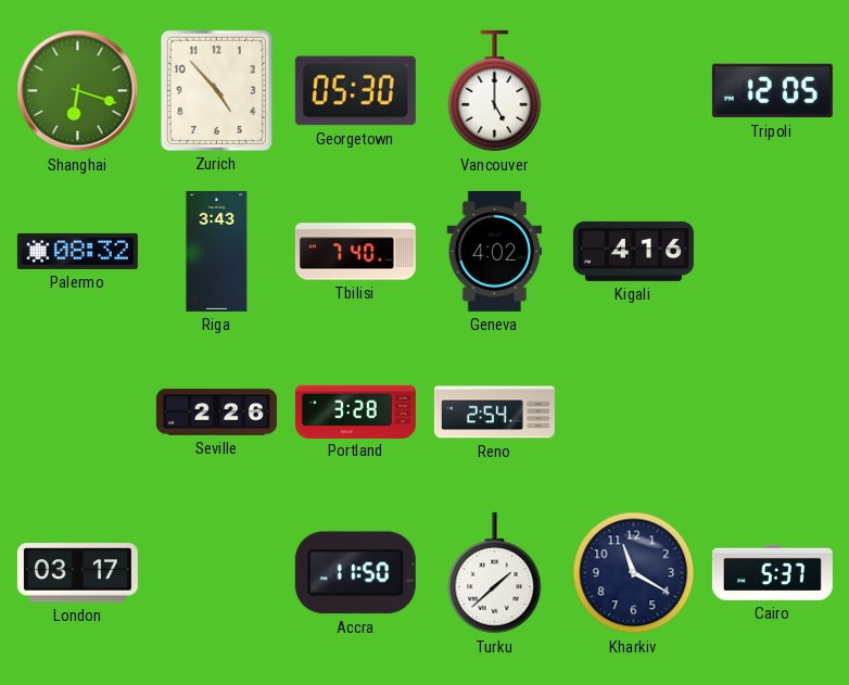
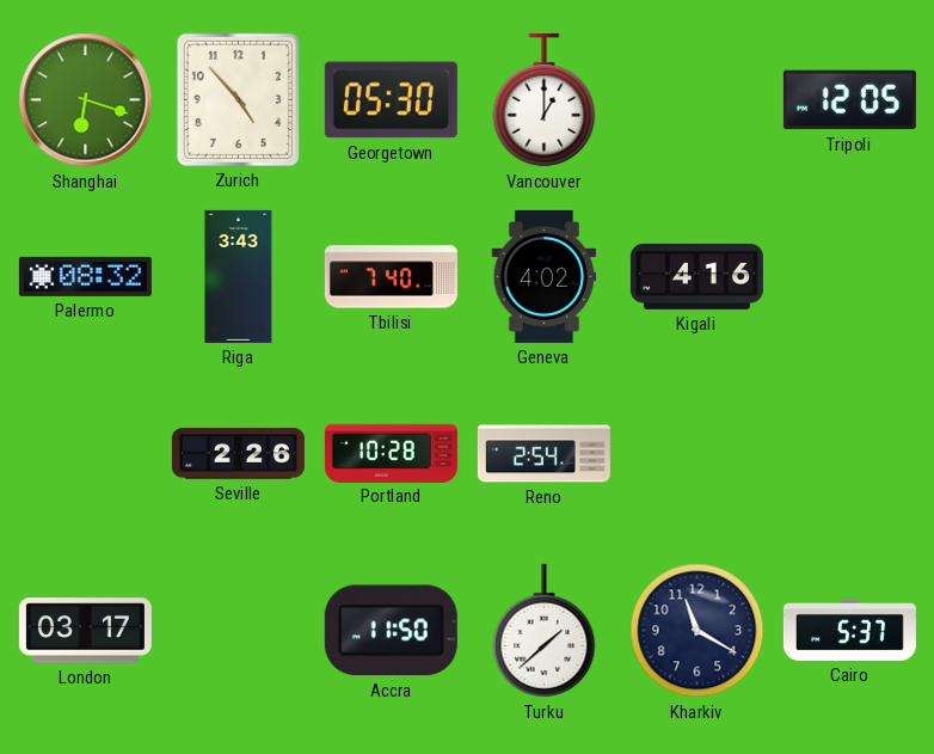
Vancouver: 5:00 -> 1:00
Portland: 3:28 -> 10:28
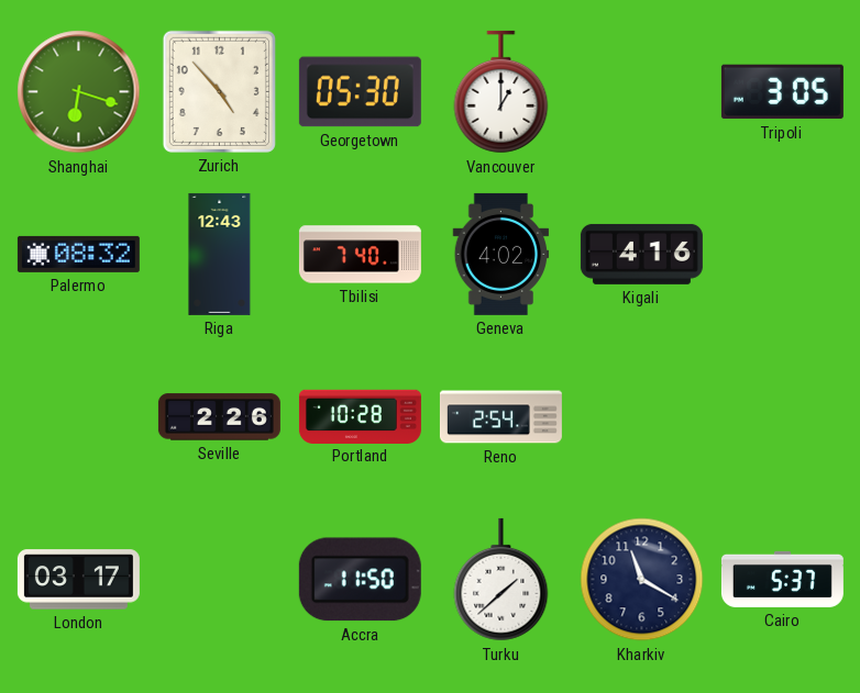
Tripoli: 12:05 -> 3:05
Riga: 3:43 -> 12:43
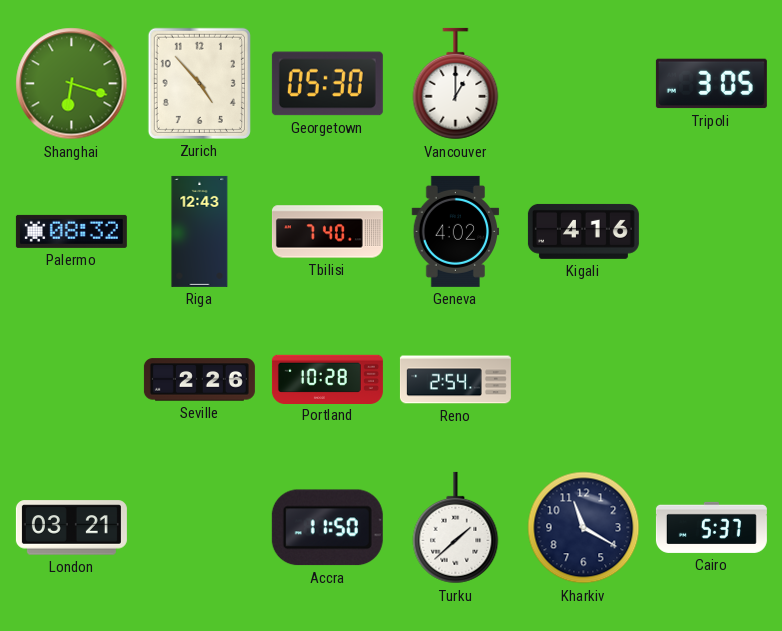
London: 03:17 -> 03:21
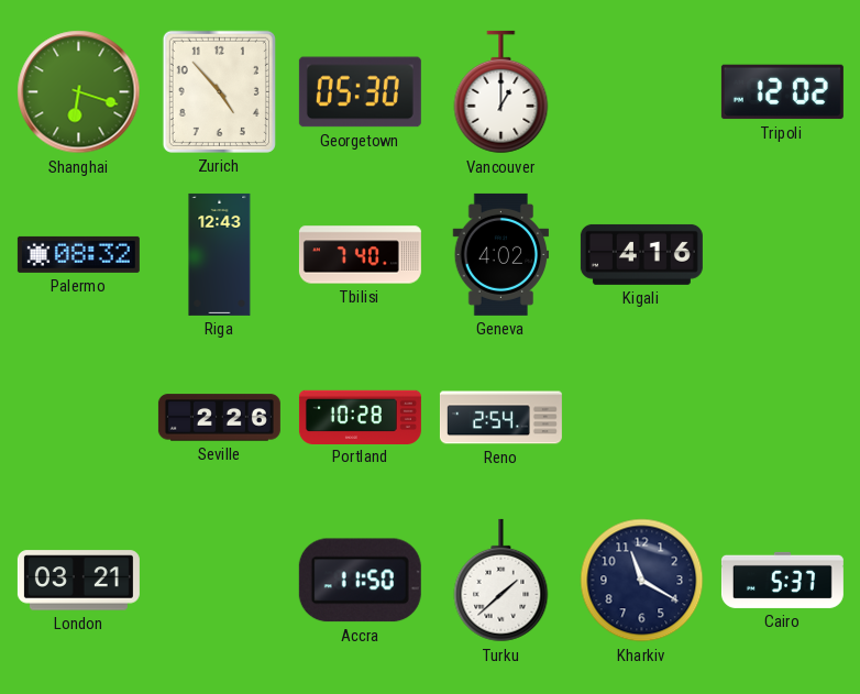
Tripoli: 3:05 -> 12:02
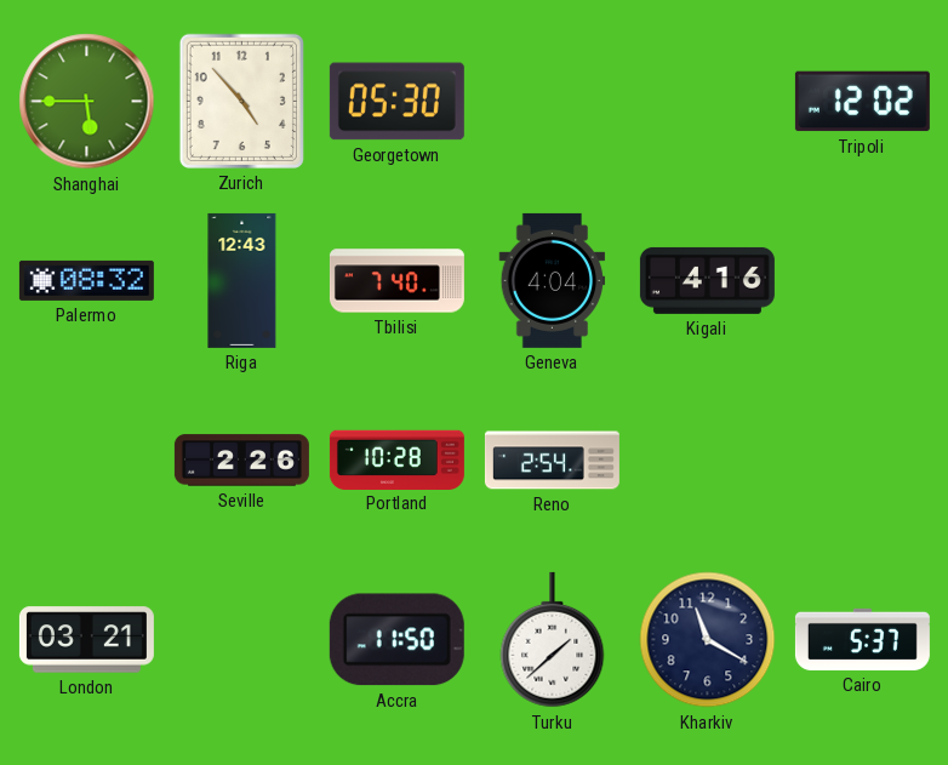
Shanghai: 6:18 -> 5:45
Vancouver: 1:00 -> none
Geneva: 4:02 -> 4:04
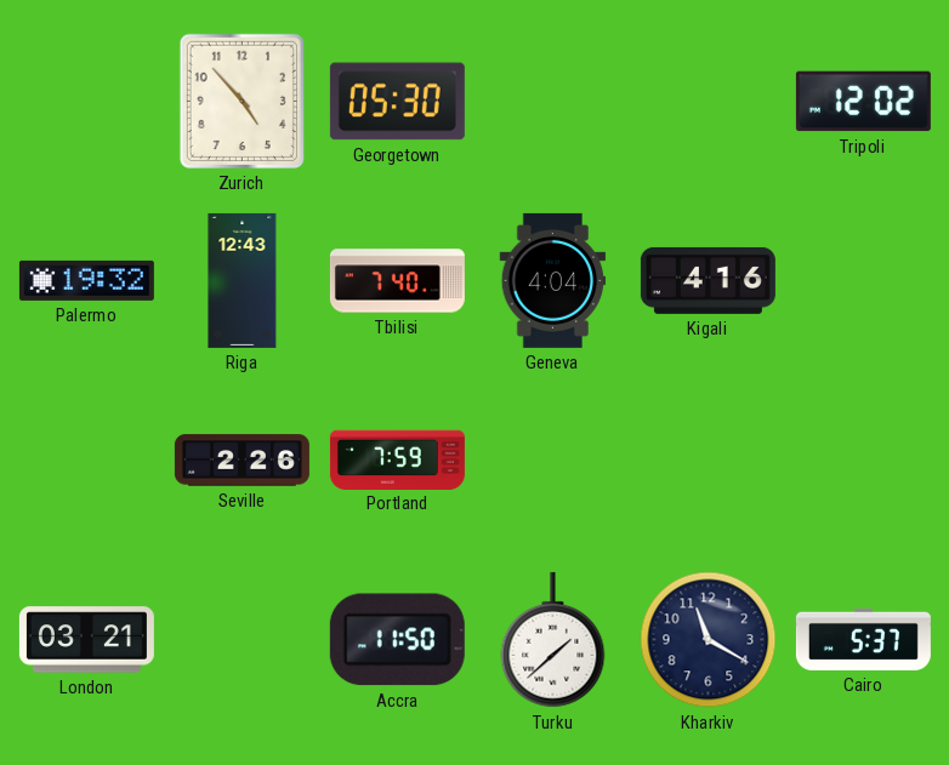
Shanghai: 5:45 -> none
Palermo: 08:32 -> 19:32
Portland: 10:28 -> 7:59
Reno: 2:54 -> none
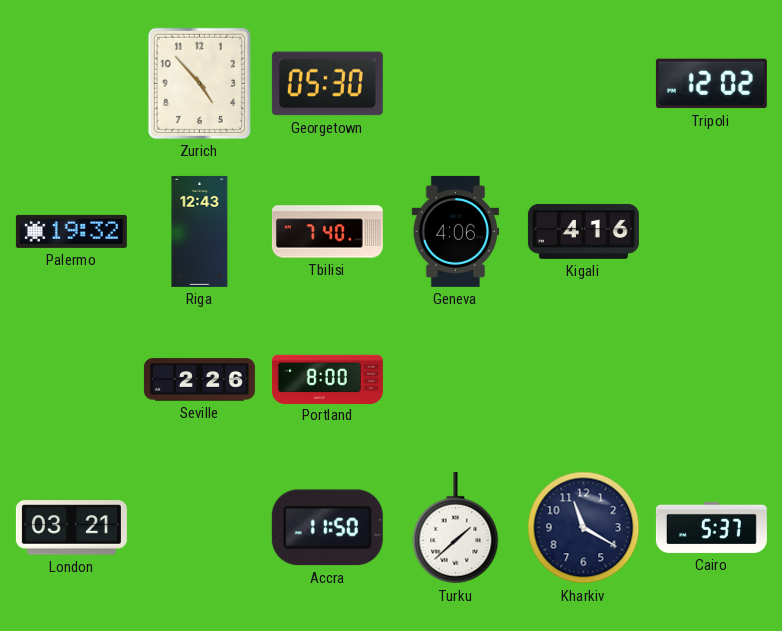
Geneva: 4:04 -> 4:06
Portland: 7:59 -> 8:00
